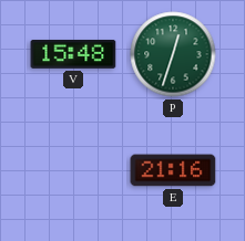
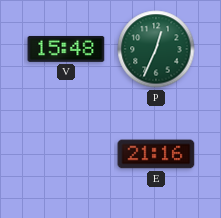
P: 12:33 -> 12:34
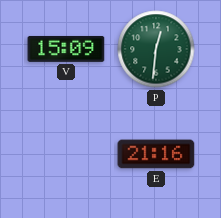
V: 15:48 -> 15:09
P: 12:34 -> 12:31
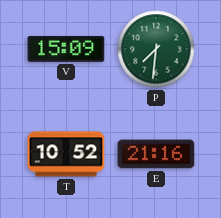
P: 12:31 -> 7:31
T: none -> 10:52
